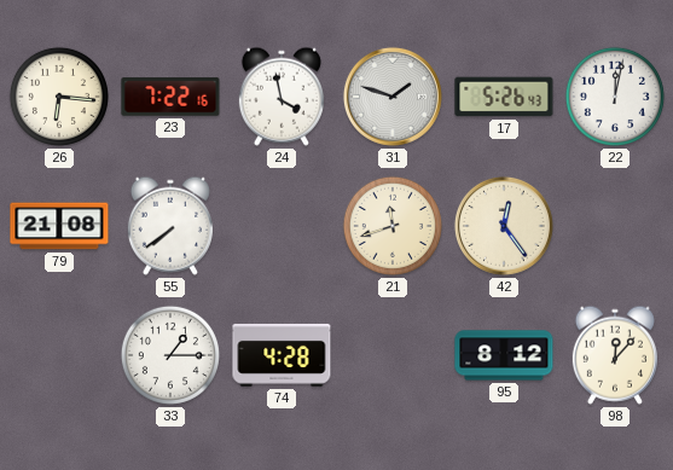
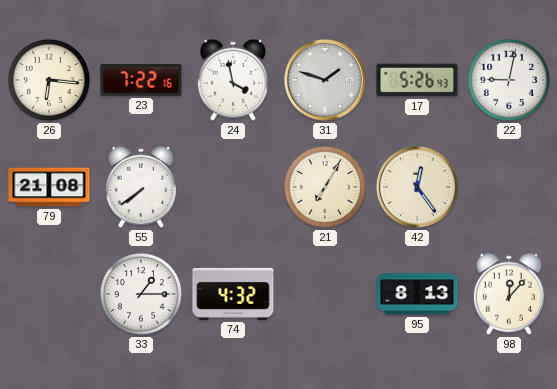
22: 12:02 -> 9:02
21: 11:42 -> 7:05
74: 4:28 -> 4:32
95: 8:12 -> 8:13
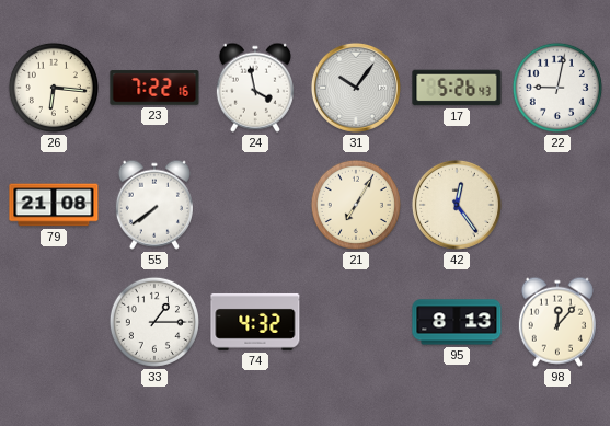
31: 1:48 -> 10:06
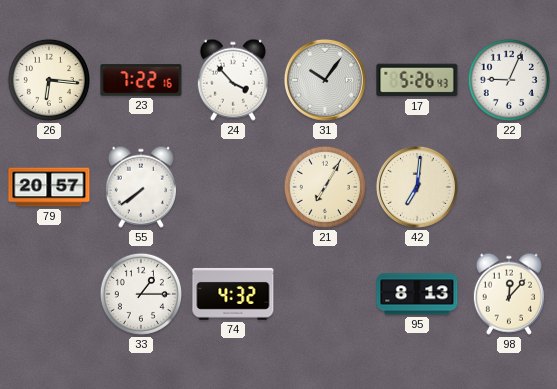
24: 3:58 -> 3:53
22: 9:02 -> 9:04
79: 21:08 -> 20:57
42: 12:24 -> 7:01
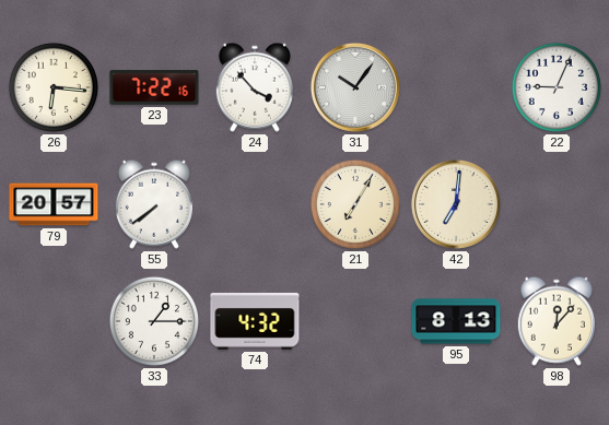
17: 5:26 -> none
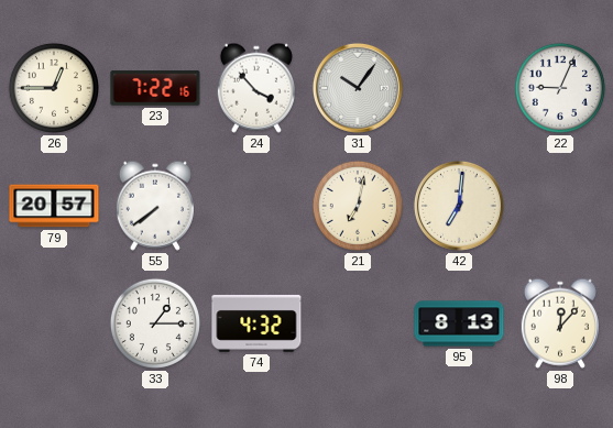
26: 6:16 -> 12:45
21: 7:05 -> 7:02
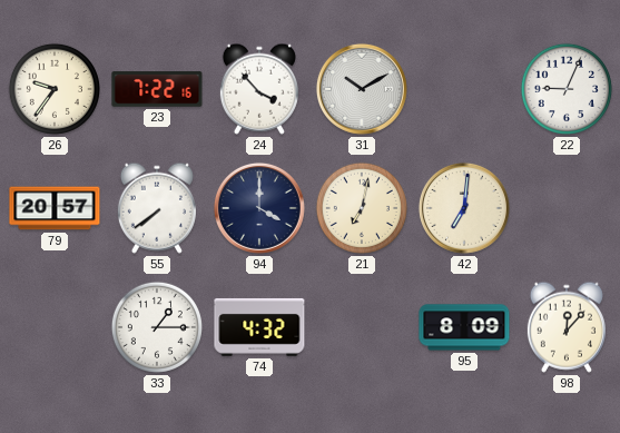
26: 12:45 -> 9:36
31: 10:06 -> 10:10
94: none -> 4:00
95: 8:13 -> 8:09
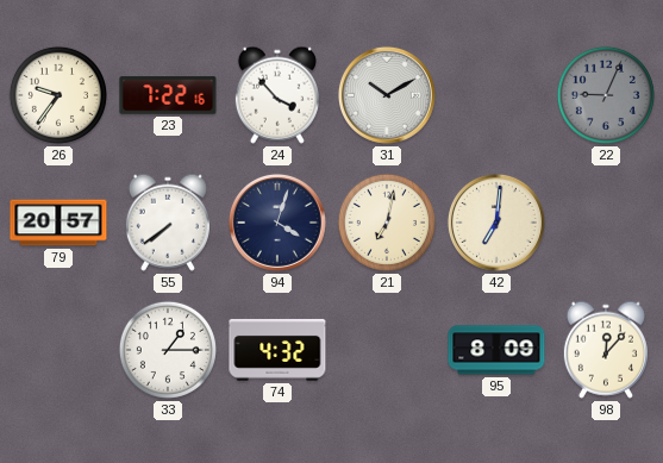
22 dial: white -> grey
94: 4:00 -> 4:03
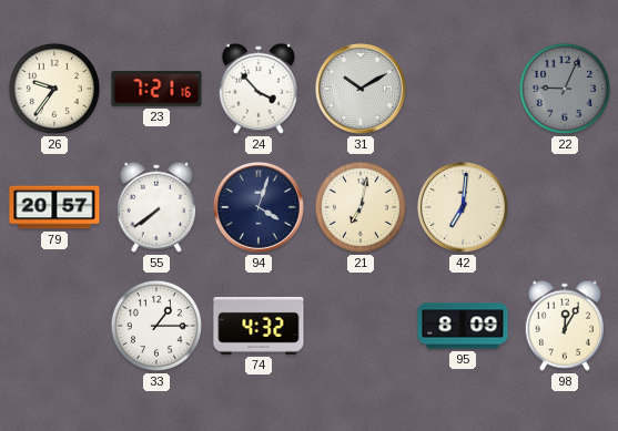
23: 7:22 -> 7:21
98: 12:07 -> 12:05
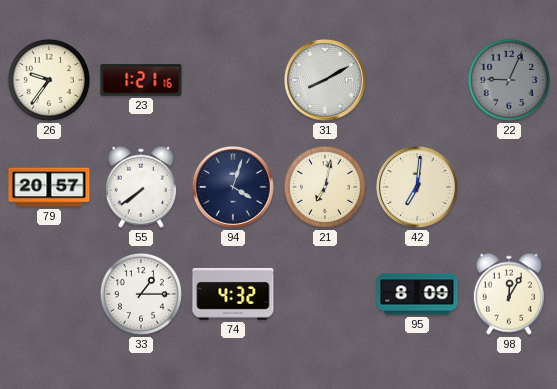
23: 7:21 -> 1:21
24: 3:53 -> none
31: 10:10 -> 8:10
